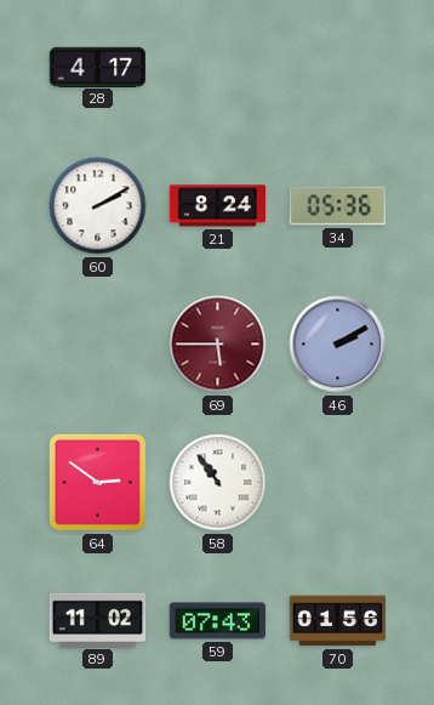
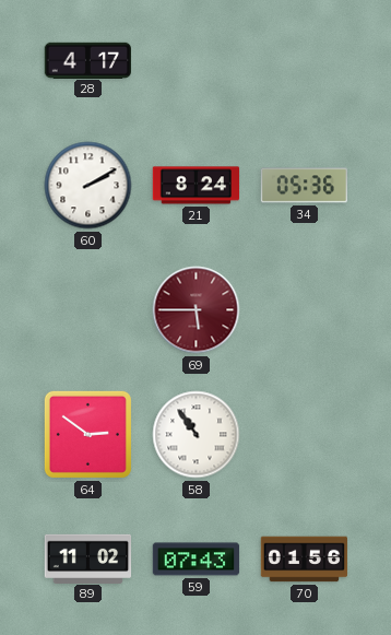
46: 2:10 -> none
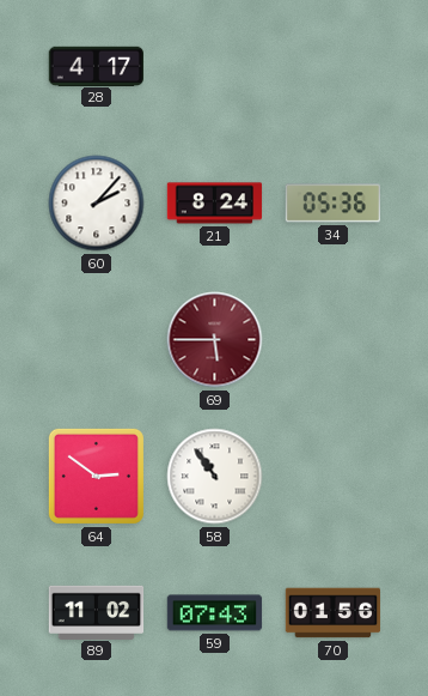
60: 2:10 -> 2:07
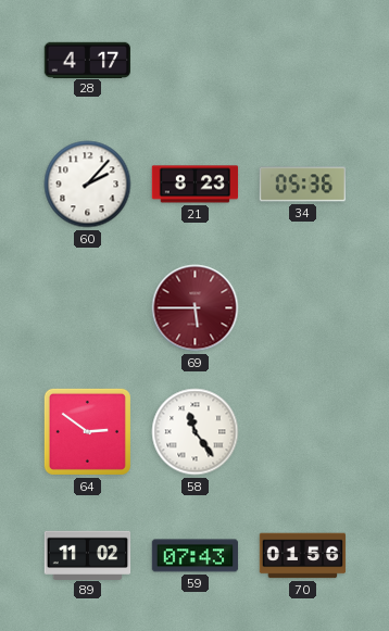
21: 8:24 -> 8:23
58: 10:54 -> 11:24
